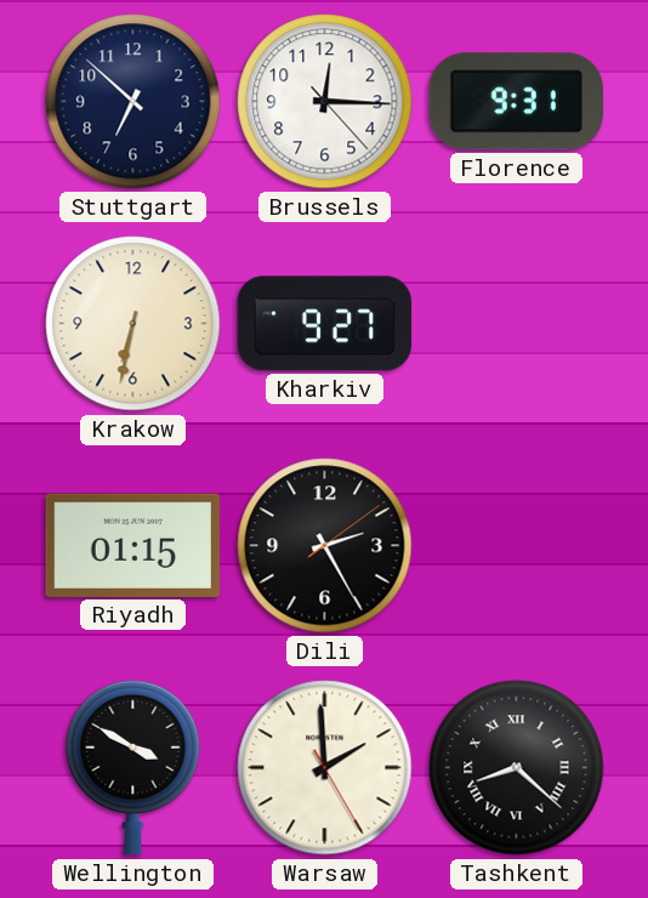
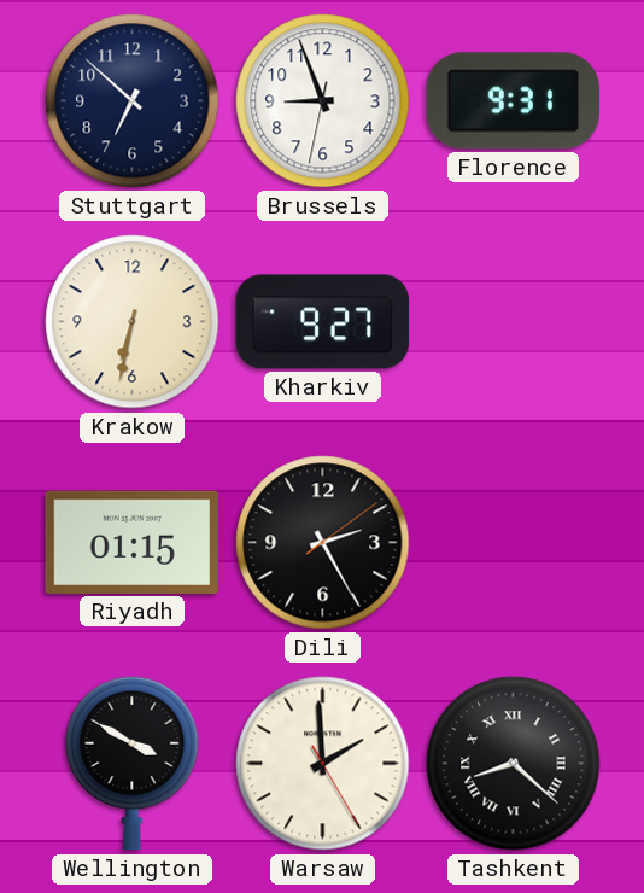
Brussels: 12:15 -> 8:56
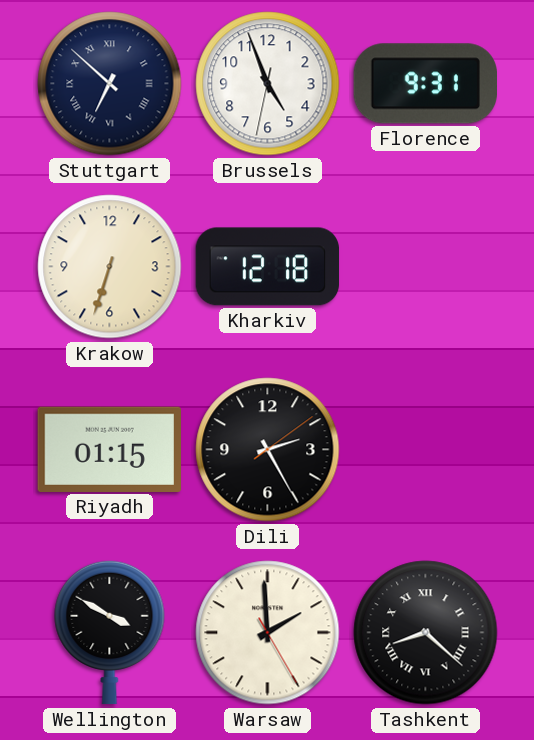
Stuttgart numerals: Arabic -> Roman
Brussels: 8:56 -> 4:56
Krakow: 6:32 -> 6:33
Kharkiv: 9:27 -> 12:18
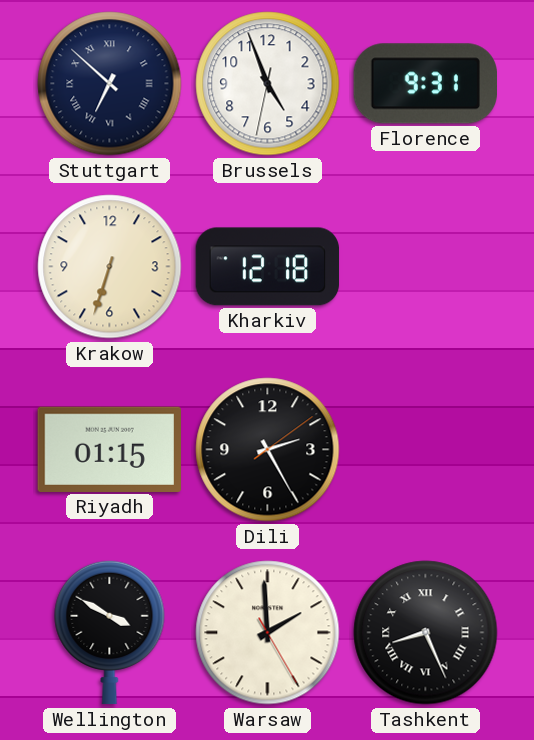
Tashkent: 8:22 -> 8:26
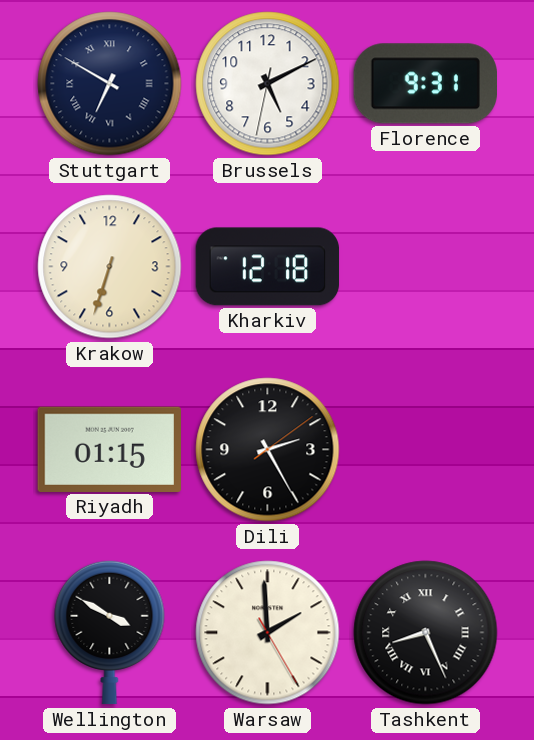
Stuttgart: 6:52 -> 6:50
Brussels: 4:56 -> 5:10
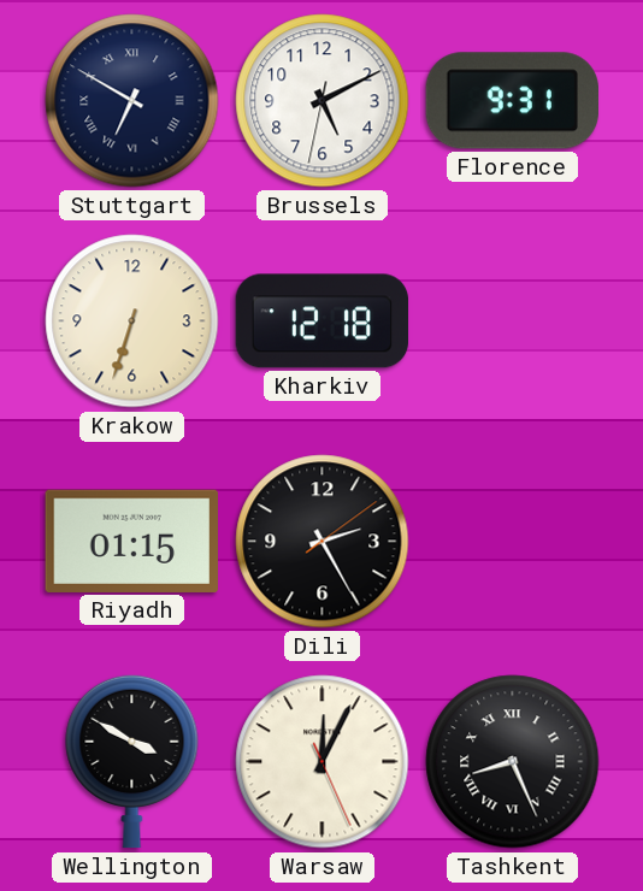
Warsaw: 1:59 -> 12:04
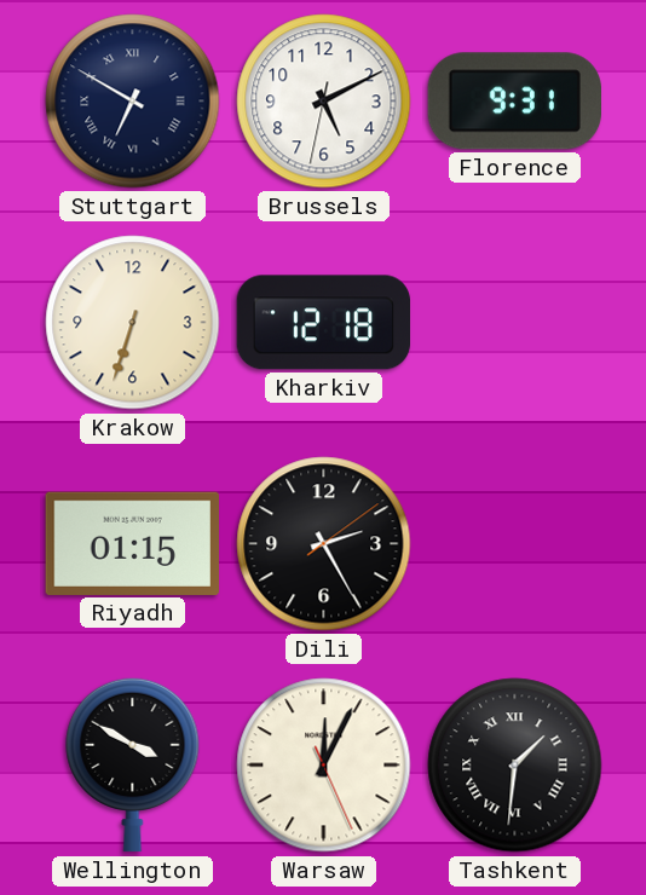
Tashkent: 8:26 -> 1:31
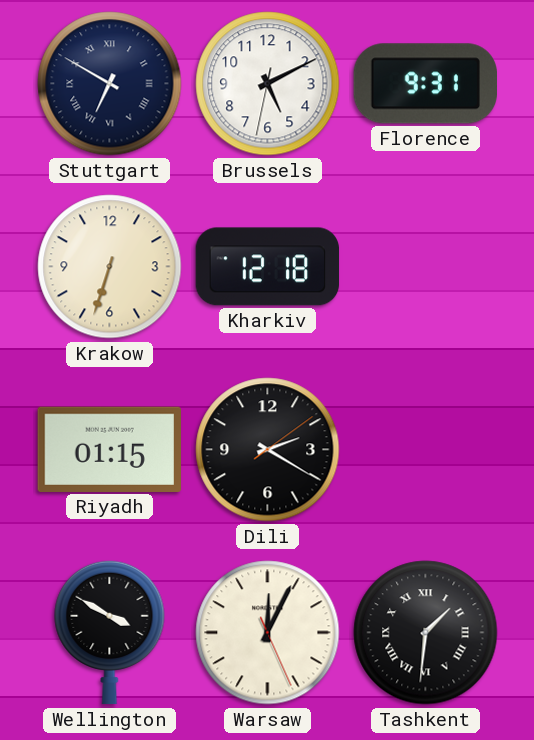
Dili: 2:25 -> 2:20
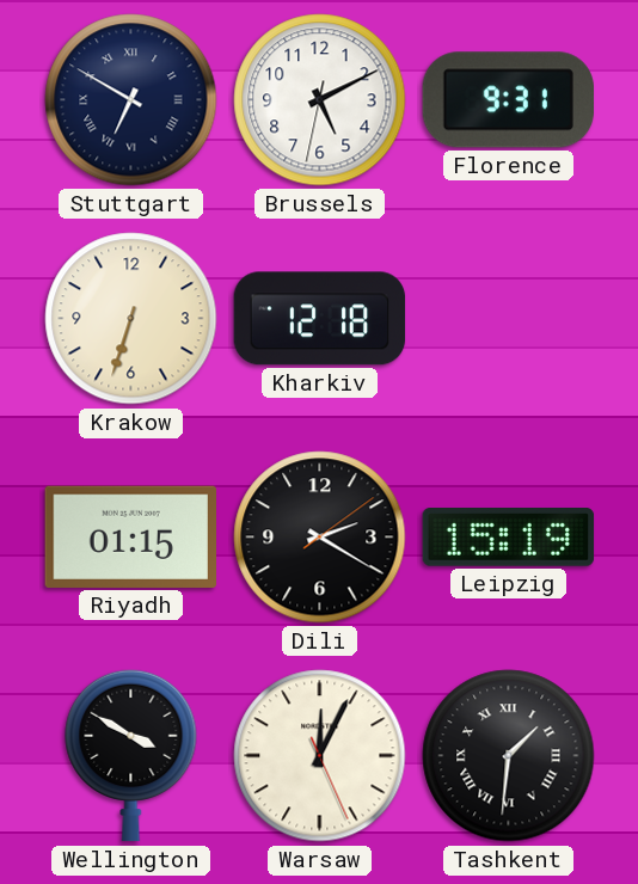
Leipzig: none -> 15:19
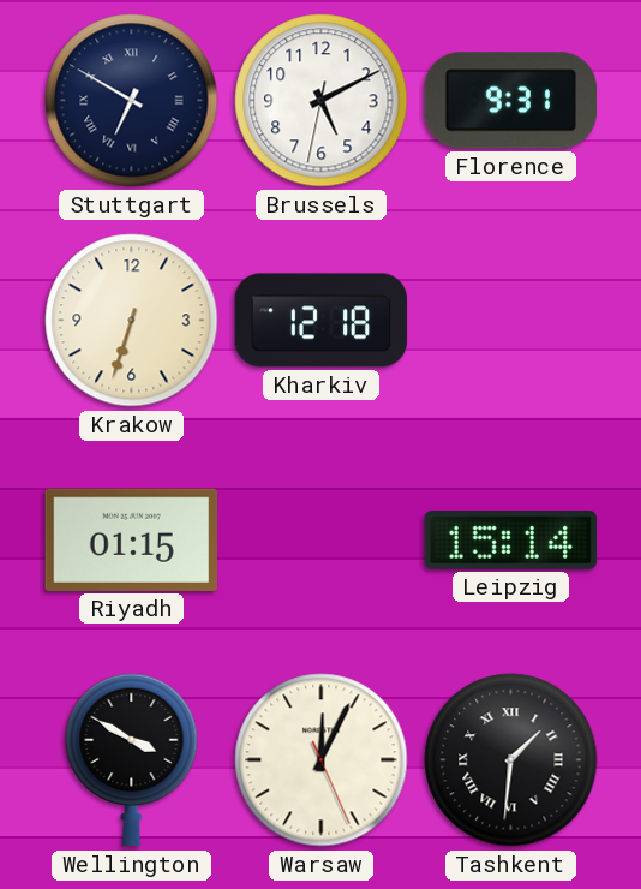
Dili: 2:20 -> none
Leipzig: 15:19 -> 15:14
